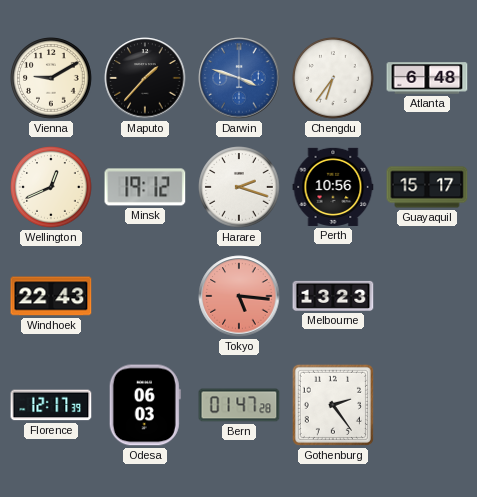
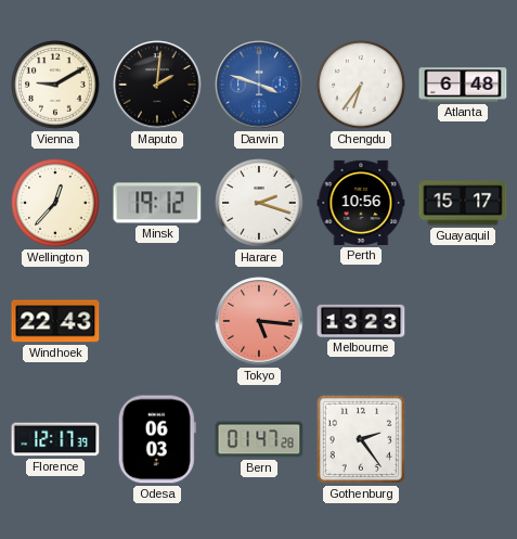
Maputo: 1:37 -> 2:01
Wellington: 12:41 -> 12:37
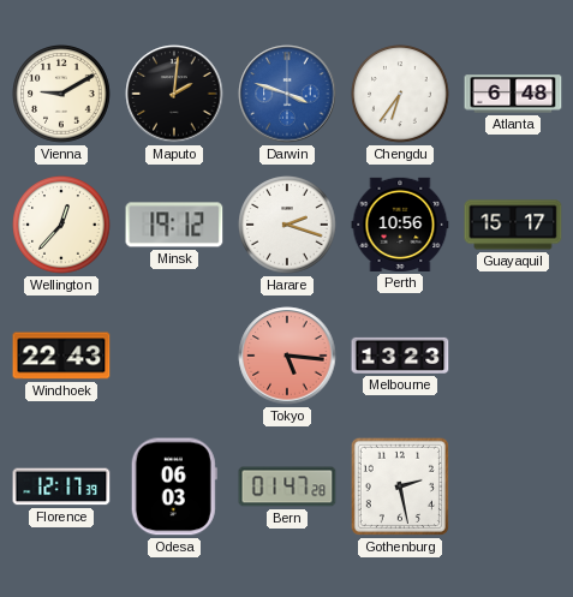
Gothenburg: 2:24 -> 2:28
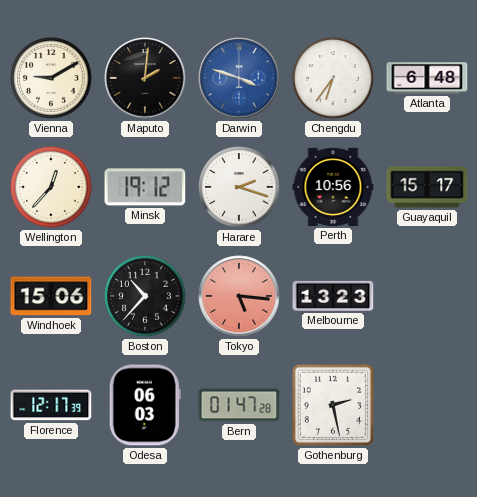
Windhoek: 22:43 -> 15:06
Boston: none -> 10:37
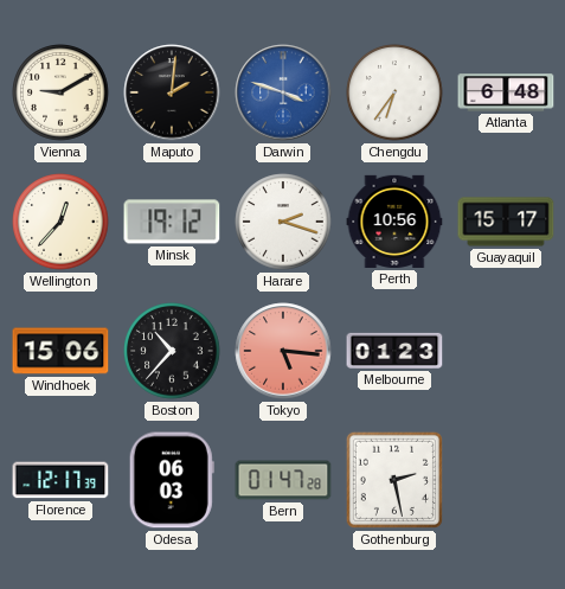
Melbourne: 13:23 -> 01:23
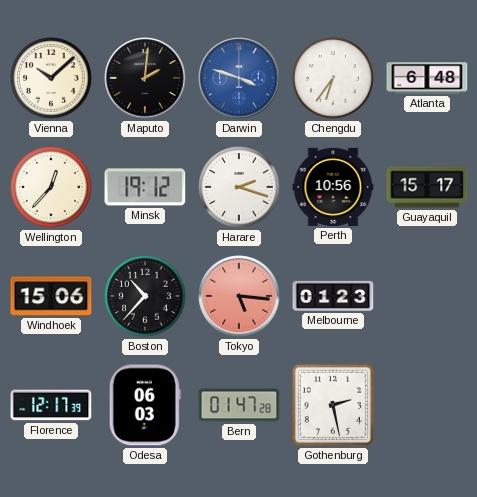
Vienna: 9:10 -> 10:08
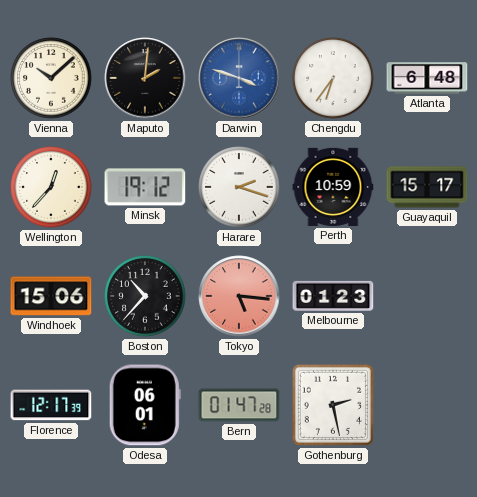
Perth: 10:56 -> 10:59
Odesa: 06:03 -> 06:01
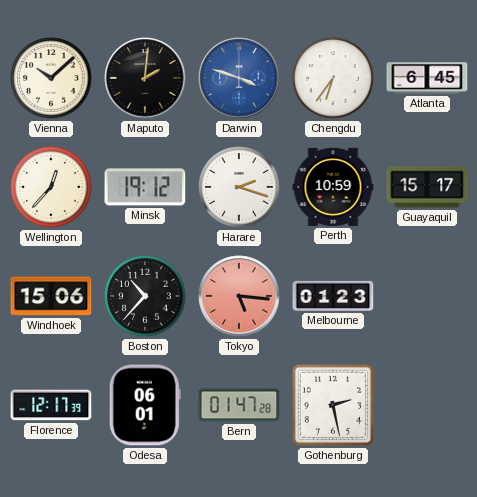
Atlanta: 6:48 -> 6:45
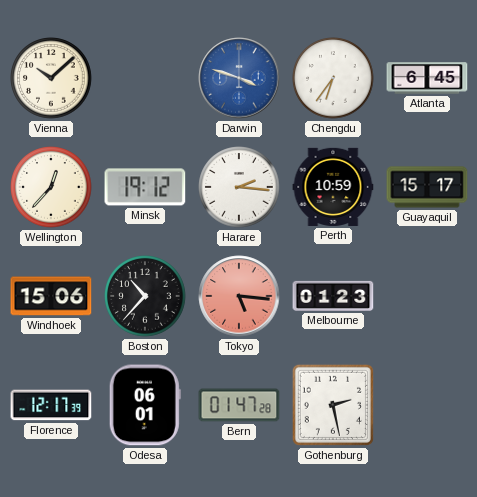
Maputo: 2:01 -> none
Harare: 2:18 -> 2:16
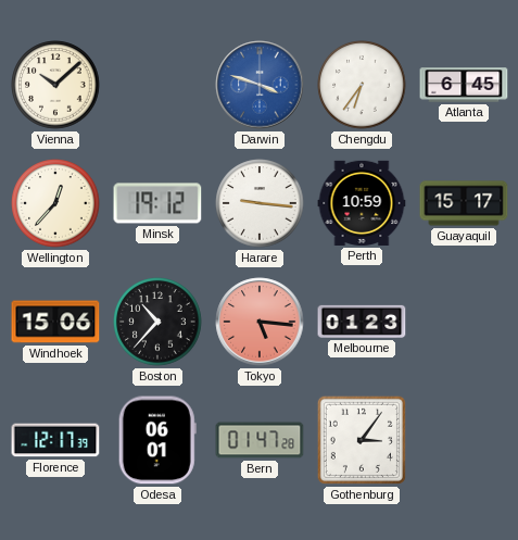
Harare: 2:16 -> 9:16
Gothenburg: 2:28 -> 3:06
